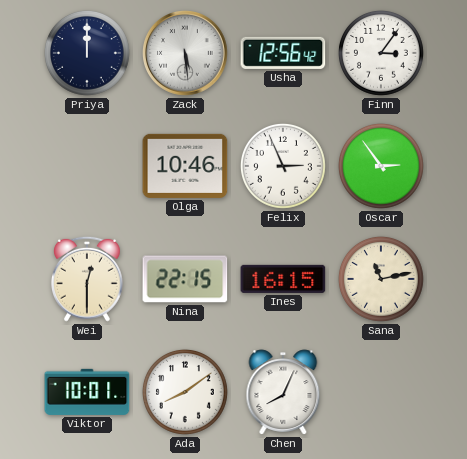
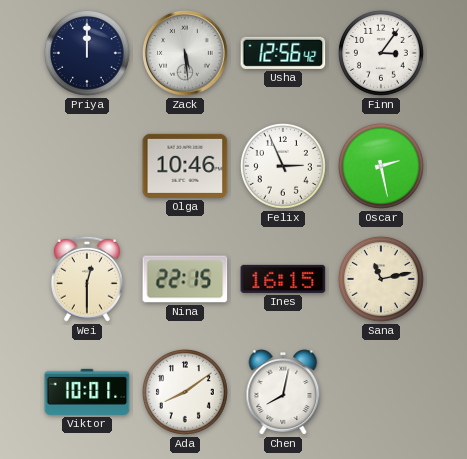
Oscar: 2:54 -> 2:28
Chen: 8:04 -> 8:02
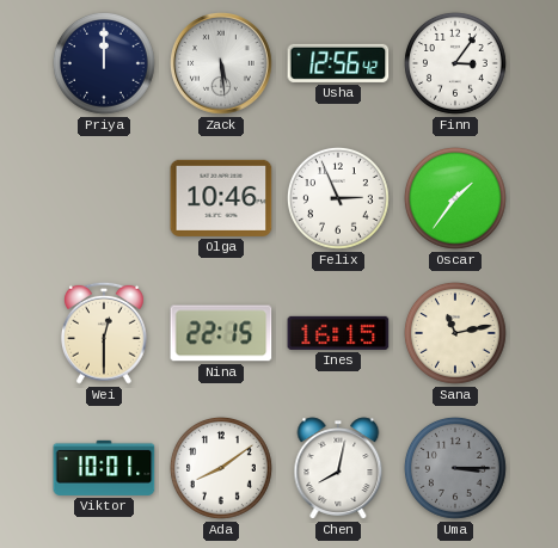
Oscar: 2:28 -> 1:36
Uma: none -> 3:15
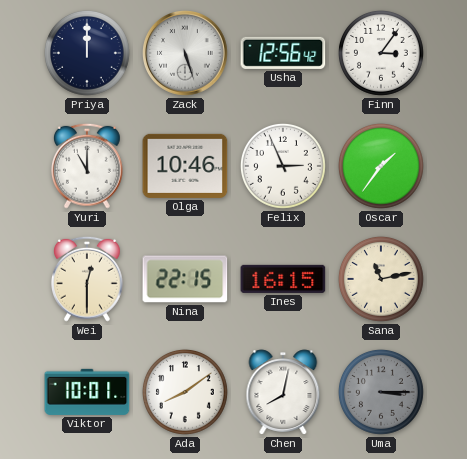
Zack: 5:29 -> 5:27
Yuri: none -> 11:00
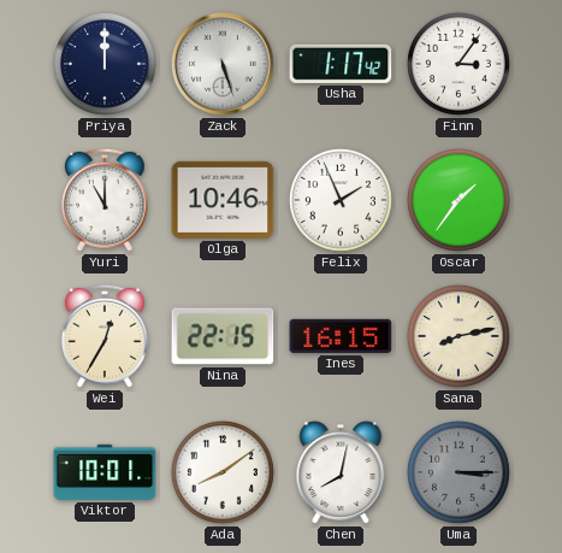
Usha: 12:56 -> 1:17
Felix: 2:56 -> 1:56
Wei: 12:30 -> 12:35
Sana: 11:13 -> 8:13
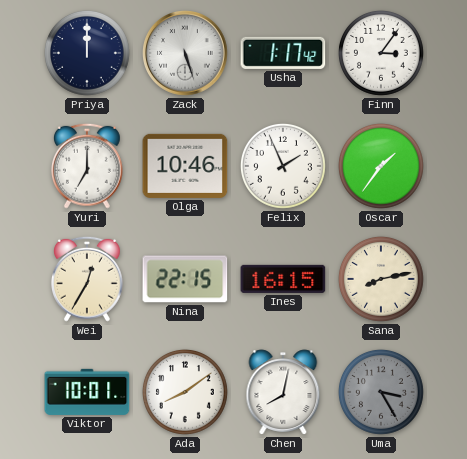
Yuri: 11:00 -> 7:00
Uma: 3:15 -> 3:25
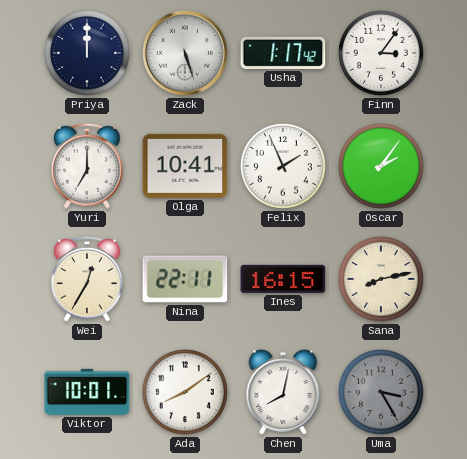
Olga: 10:46 -> 10:41
Oscar: 1:36 -> 2:06
Nina: 22:15 -> 22:11
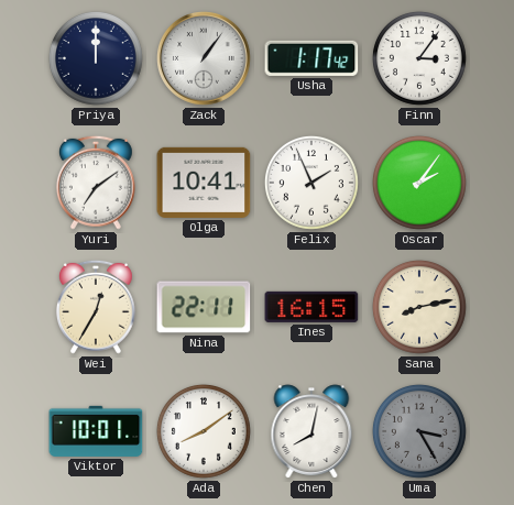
Zack: 5:27 -> 1:06
Yuri: 7:00 -> 7:09
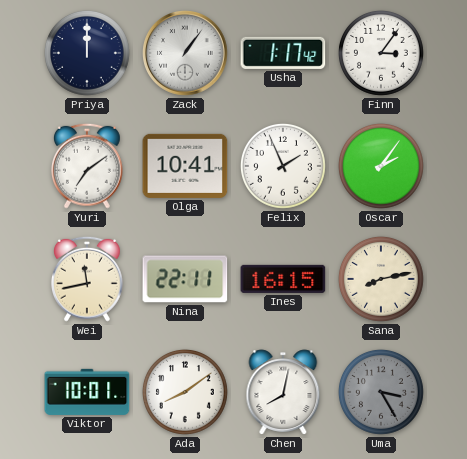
Wei: 12:35 -> 11:43
